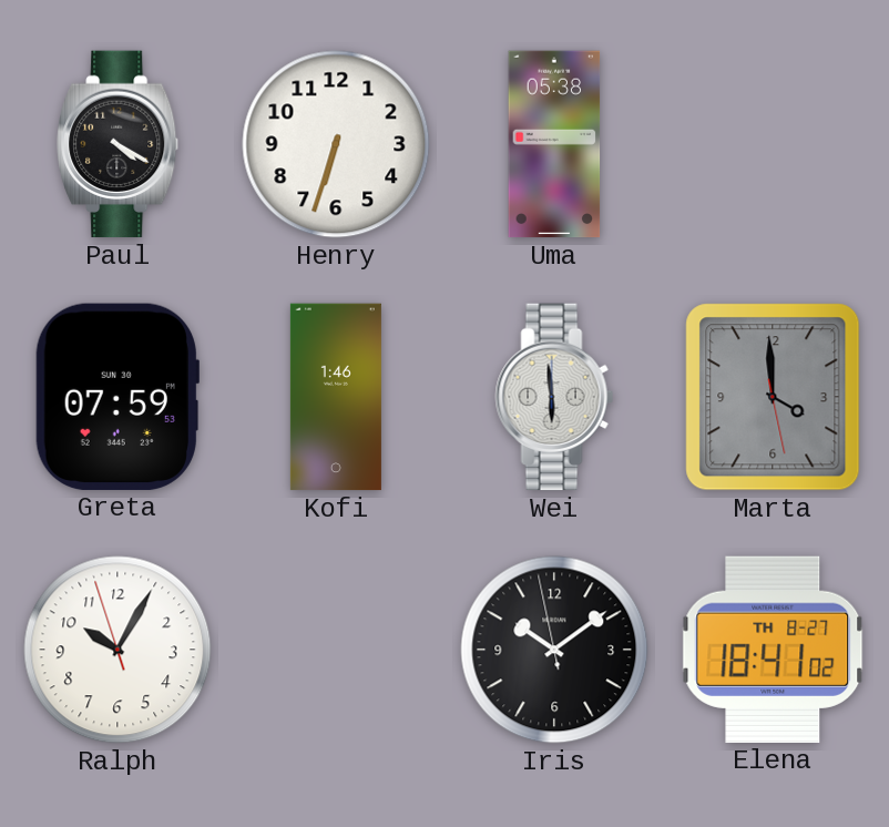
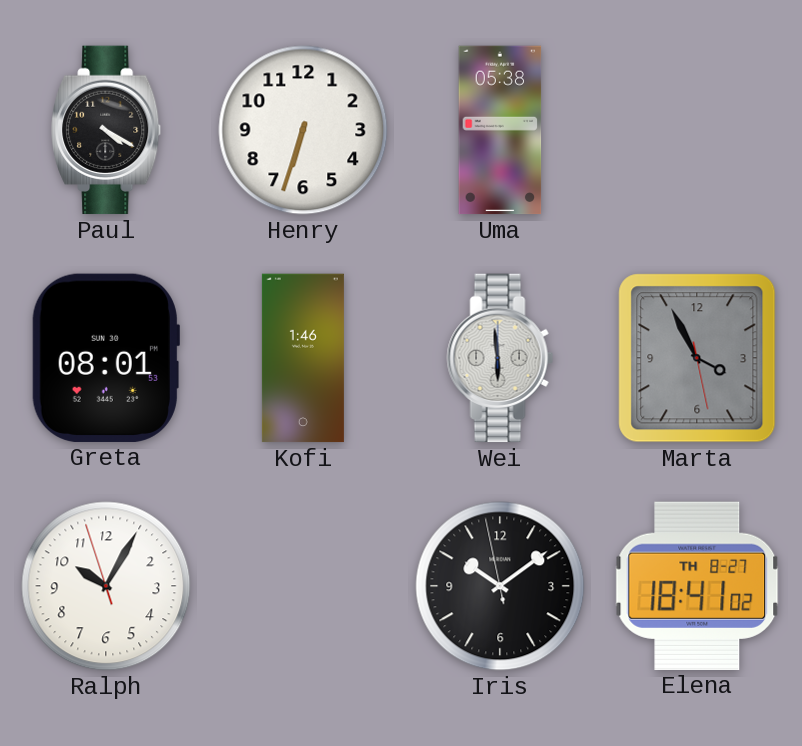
Greta: 07:59 -> 08:01
Marta: 3:59 -> 3:55
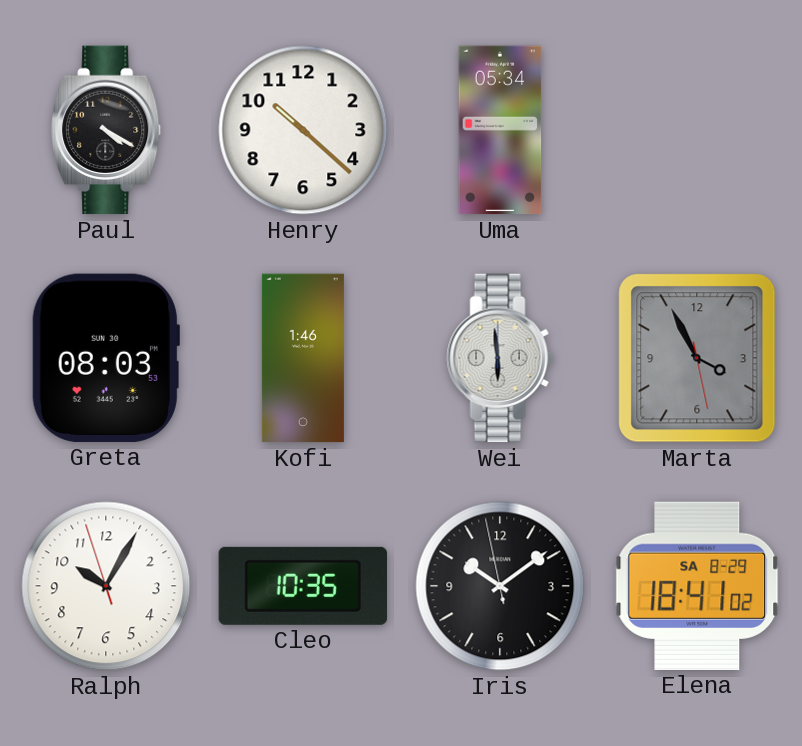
Henry: 6:33 -> 10:22
Uma: 05:38 -> 05:34
Greta: 08:01 -> 08:03
Cleo: none -> 10:35
Elena date: TH 8-27 -> SA 8-29
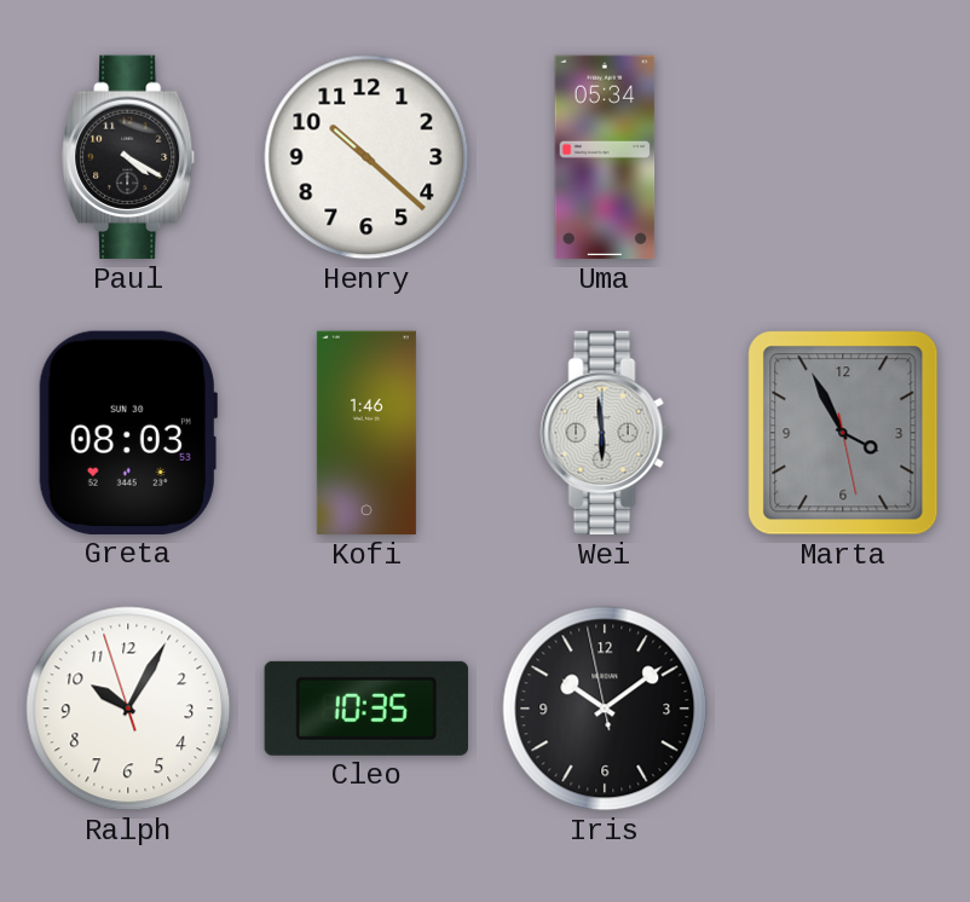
Elena: 18:41 -> none
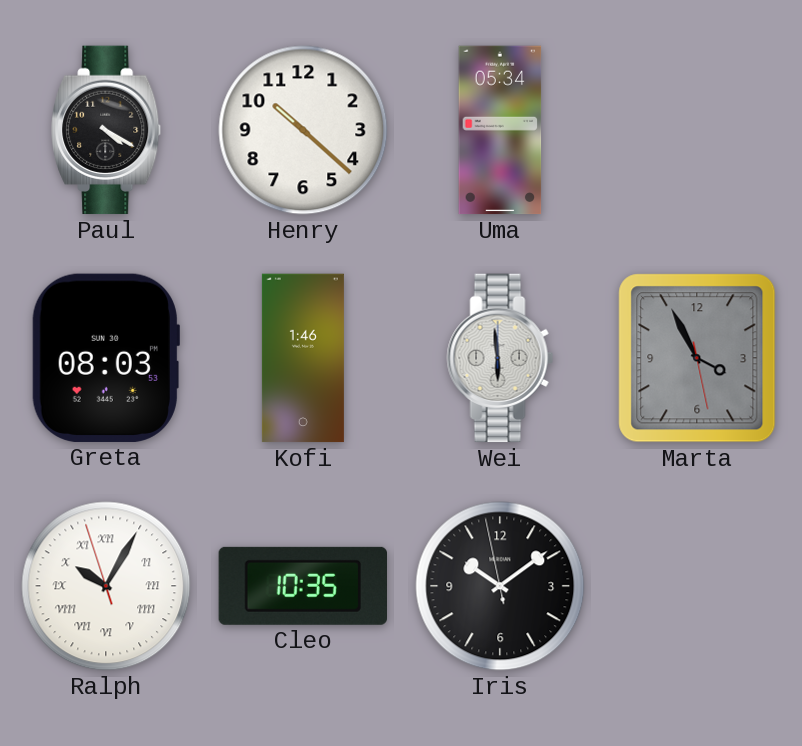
Ralph numerals: Arabic -> Roman
